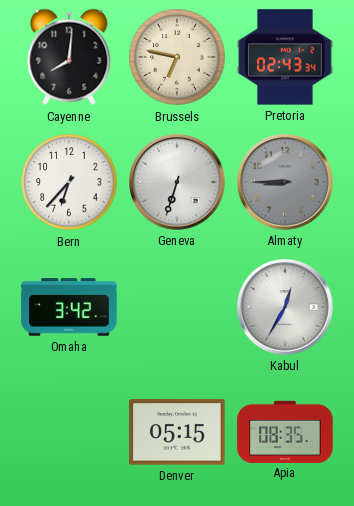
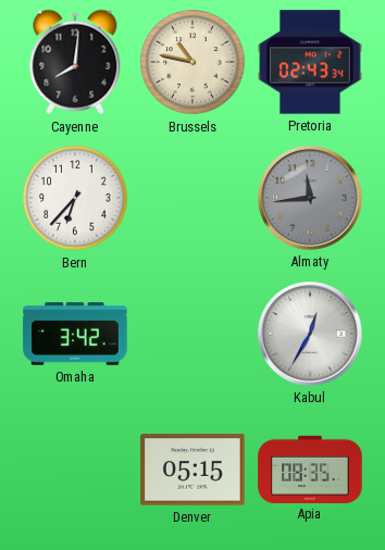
Brussels: 6:47 -> 10:47
Geneva: 6:33 -> none
Almaty: 8:45 -> 11:44
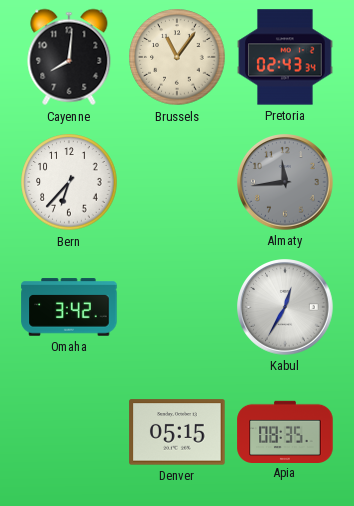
Brussels: 10:47 -> 11:06
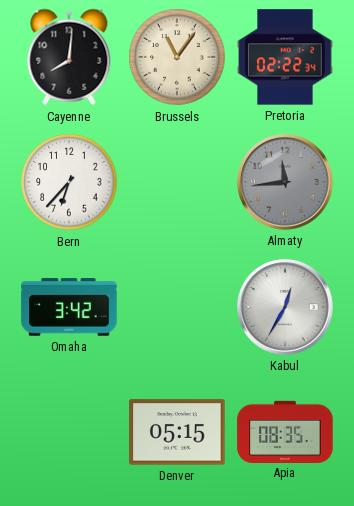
Pretoria: 02:43 -> 02:22
